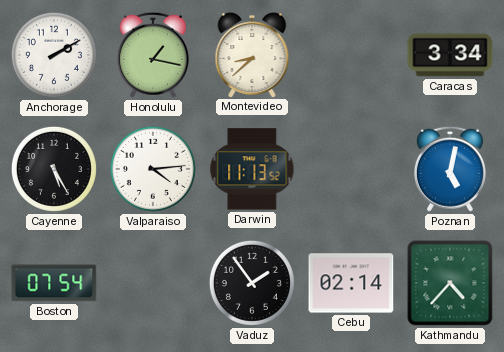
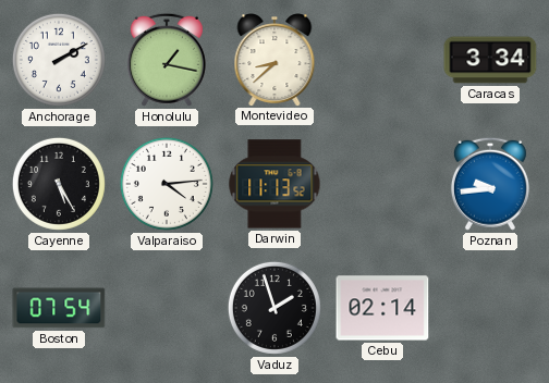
Poznan: 5:02 -> 9:44
Vaduz: 1:54 -> 1:57
Kathmandu: 4:37 -> none
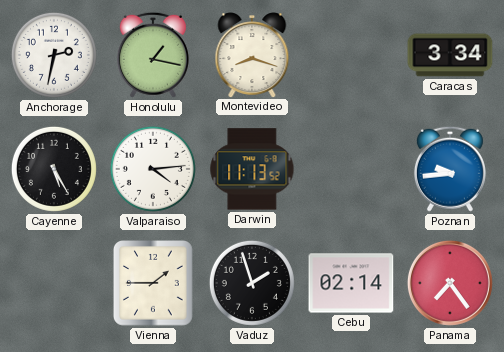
Anchorage: 2:10 -> 2:32
Montevideo: 8:38 -> 8:18
Boston: 07:54 -> none
Vienna: none -> 1:45
Panama: none -> 7:24
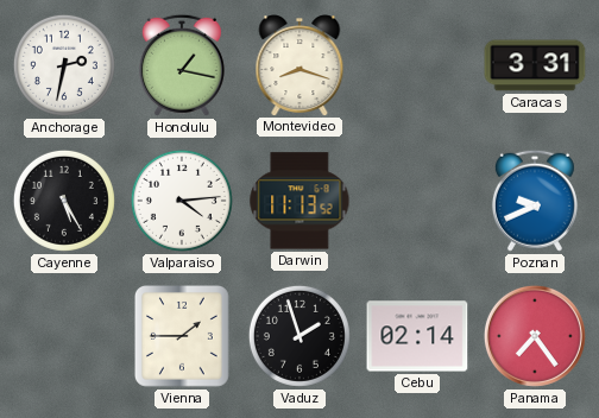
Caracas: 3:34 -> 3:31
Poznan: 9:44 -> 9:41
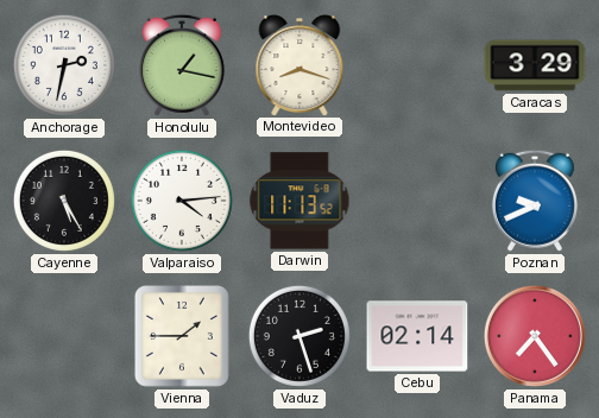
Caracas: 3:31 -> 3:29
Vaduz: 1:57 -> 2:27
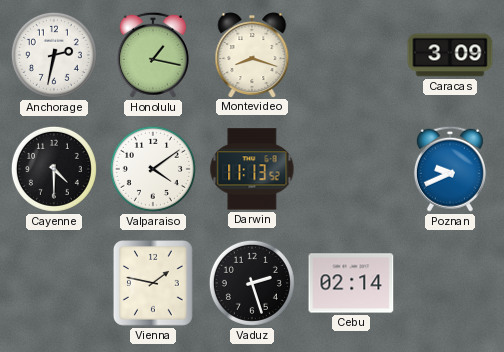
Caracas: 3:29 -> 3:09
Cayenne: 5:25 -> 4:30
Valparaiso: 4:14 -> 4:09
Vienna: 1:45 -> 1:47
Panama: 7:24 -> none
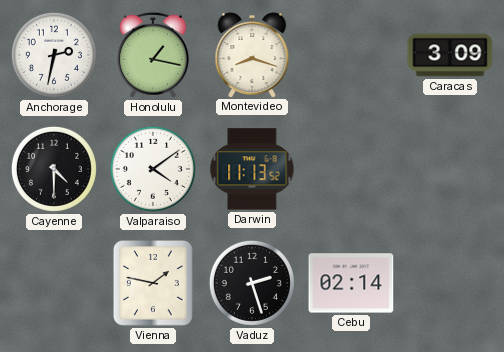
Poznan: 9:41 -> none
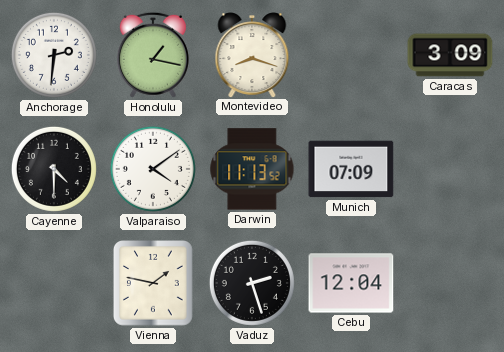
Anchorage: 2:32 -> 2:31
Munich: none -> 07:09
Cebu: 02:14 -> 12:04
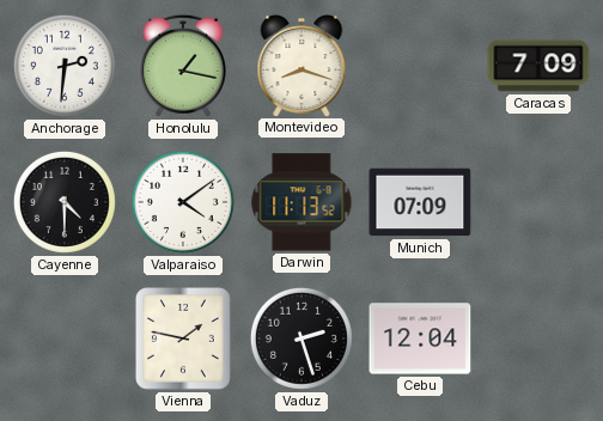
Caracas: 3:09 -> 7:09
